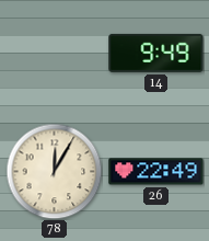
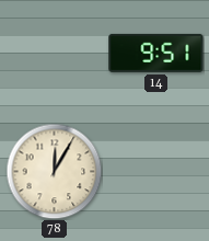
14: 9:49 -> 9:51
26: 22:49 -> none
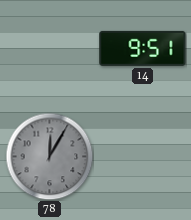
78 dial: cream -> grey
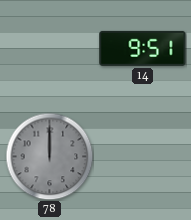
78: 12:05 -> 12:00
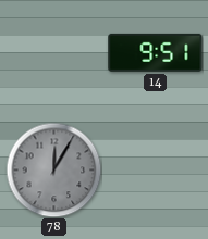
78: 12:00 -> 12:05
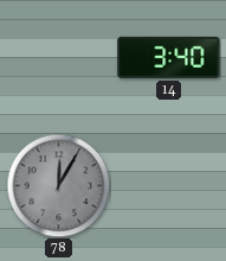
14: 9:51 -> 3:40
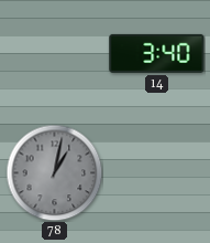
78: 12:05 -> 1:02
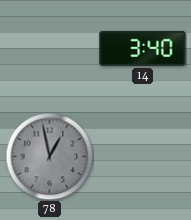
78: 1:02 -> 12:58
